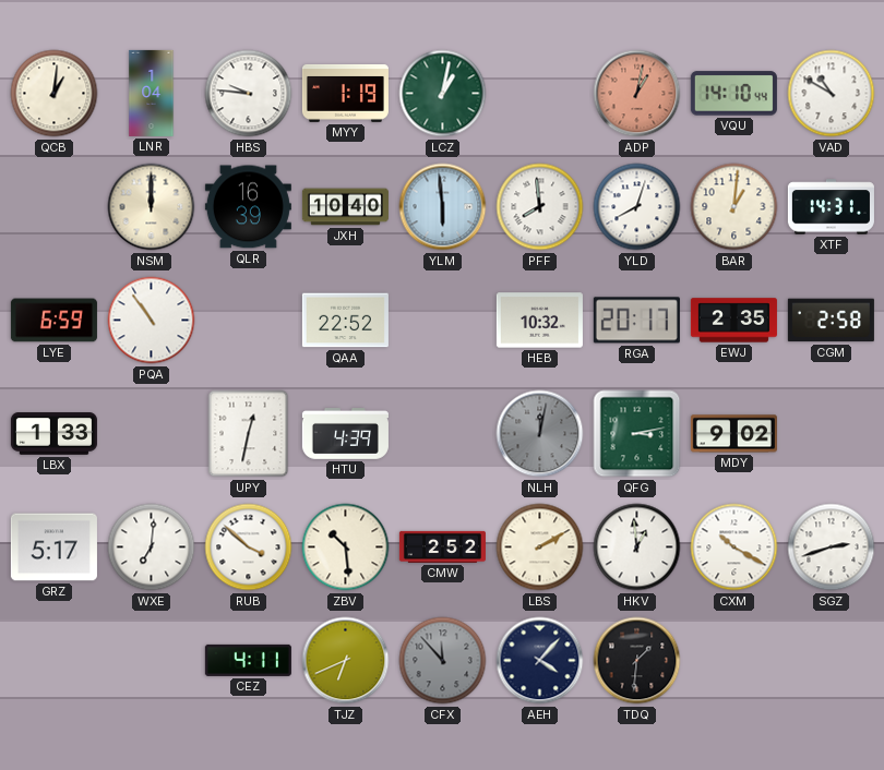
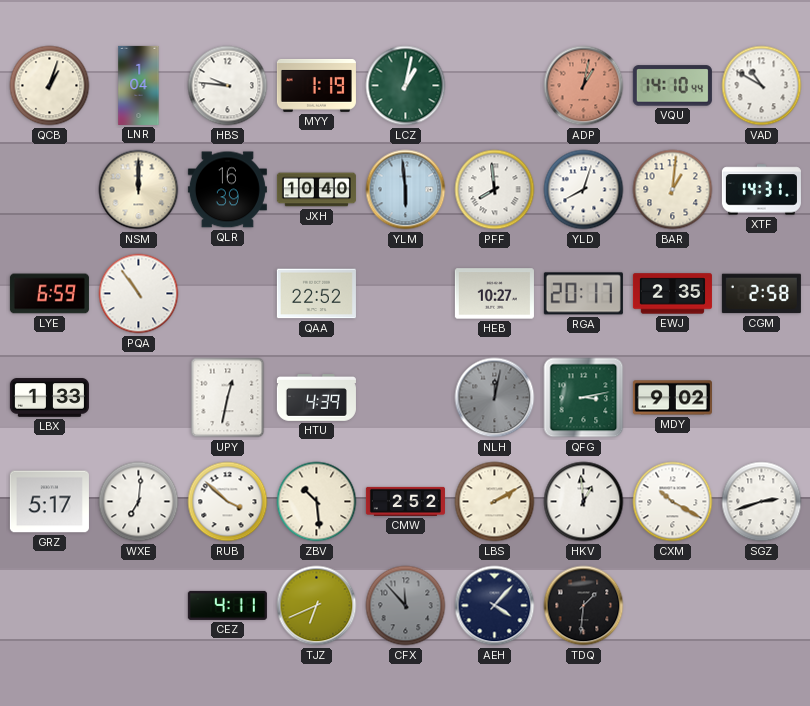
QCB: 1:01 -> 1:03
HEB: 10:32 -> 10:27
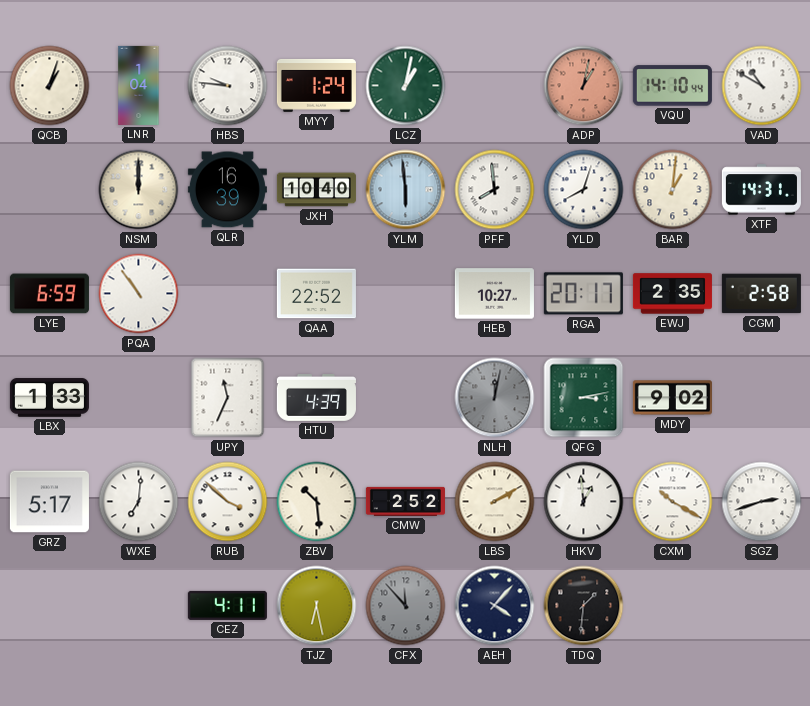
MYY: 1:19 -> 1:24
UPY: 12:32 -> 11:34
TJZ: 6:41 -> 6:28
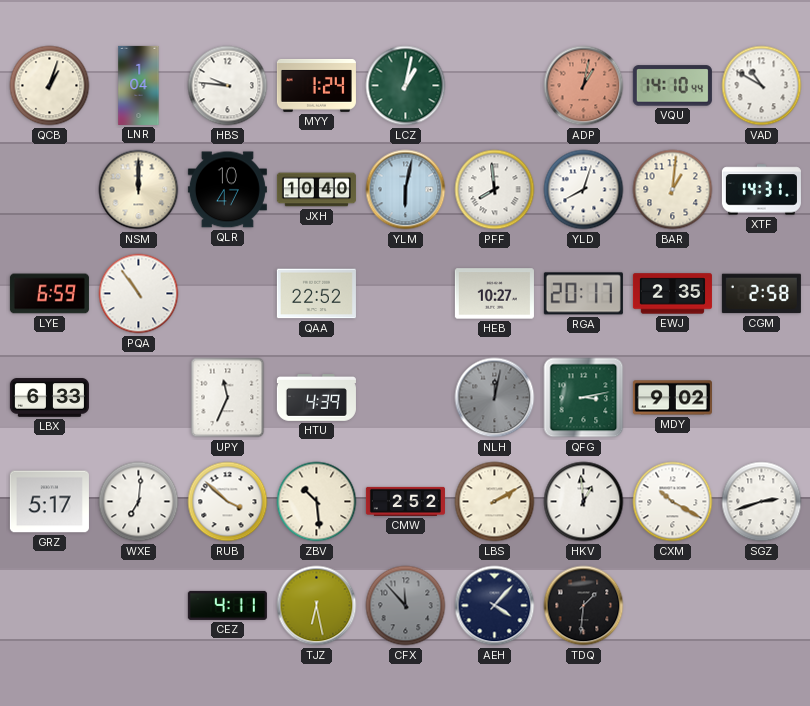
QLR: 16:39 -> 10:47
YLM: 5:59 -> 6:02
LBX: 1:33 -> 6:33
